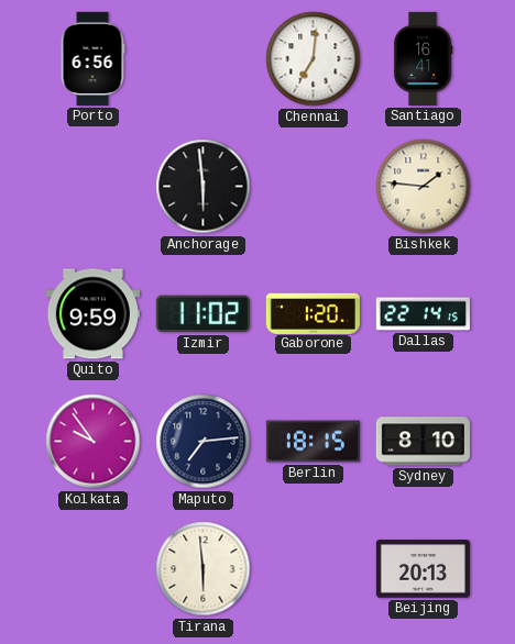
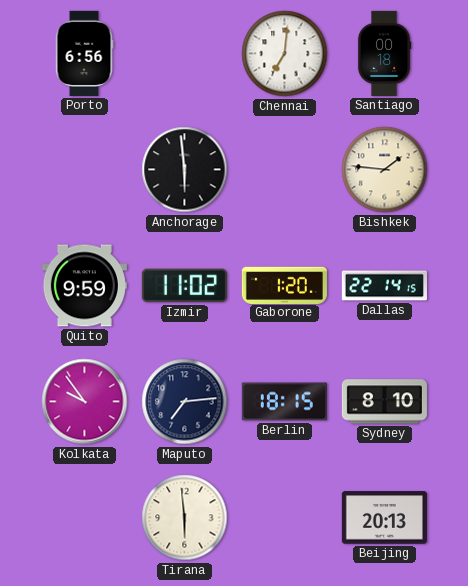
Santiago: 16:41 -> 00:18
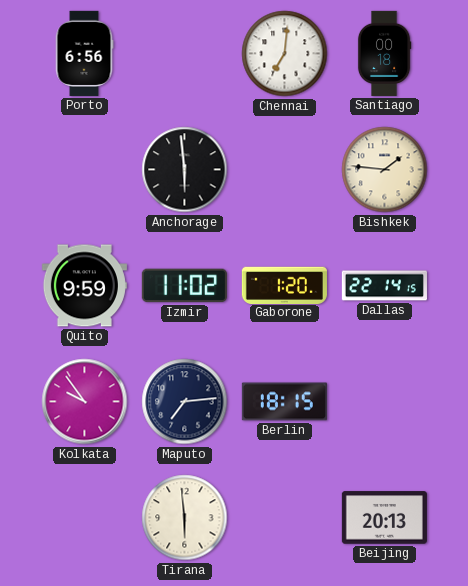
Sydney: 8:10 -> none
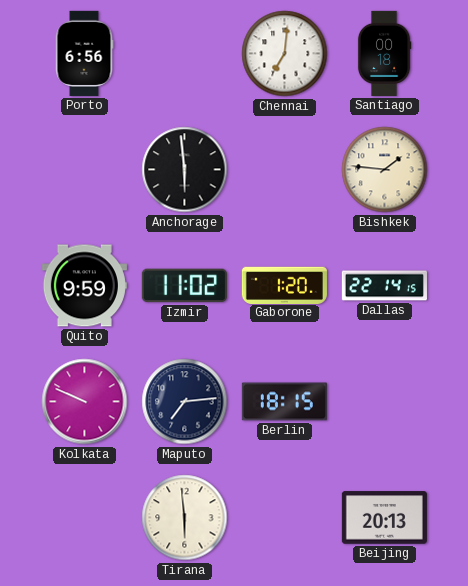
Kolkata: 9:54 -> 9:49
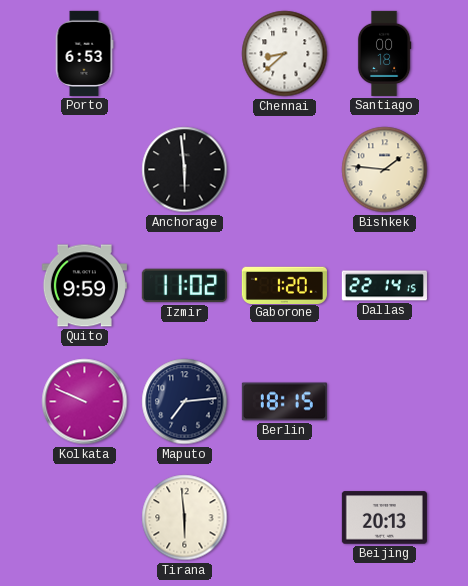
Porto: 6:56 -> 6:53
Chennai: 7:01 -> 8:38
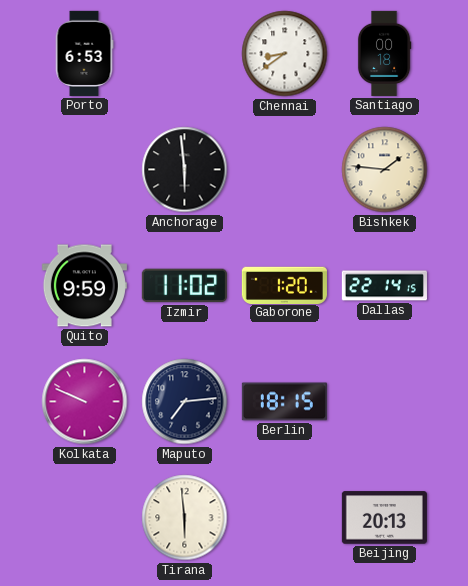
Chennai: 8:38 -> 8:39
